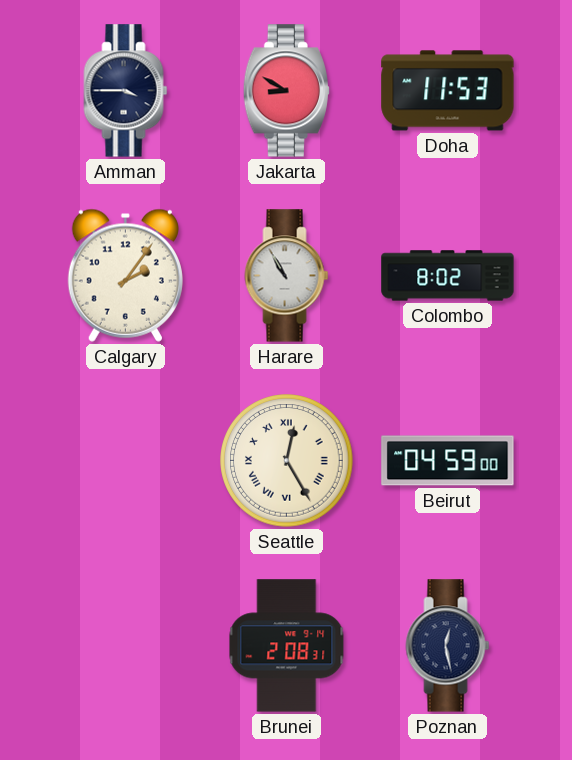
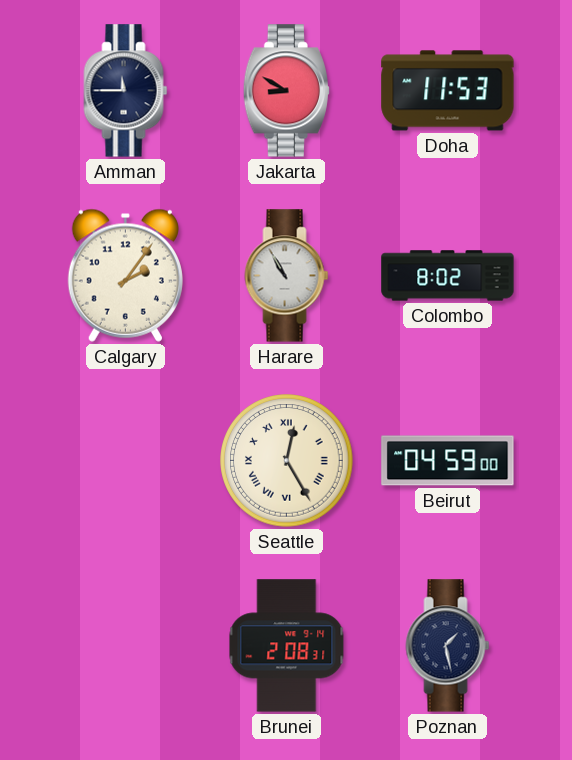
Amman: 3:45 -> 11:45
Poznan: 12:28 -> 1:28
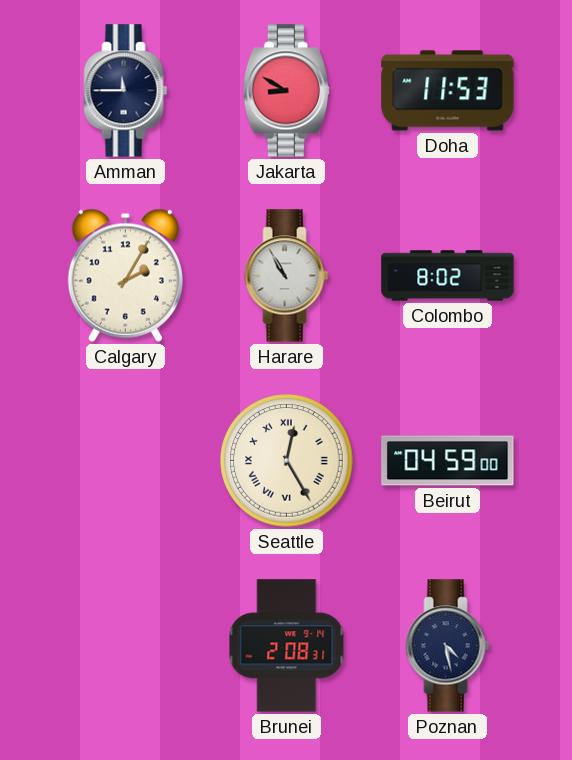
Calgary: 2:06 -> 2:05
Poznan: 1:28 -> 4:28
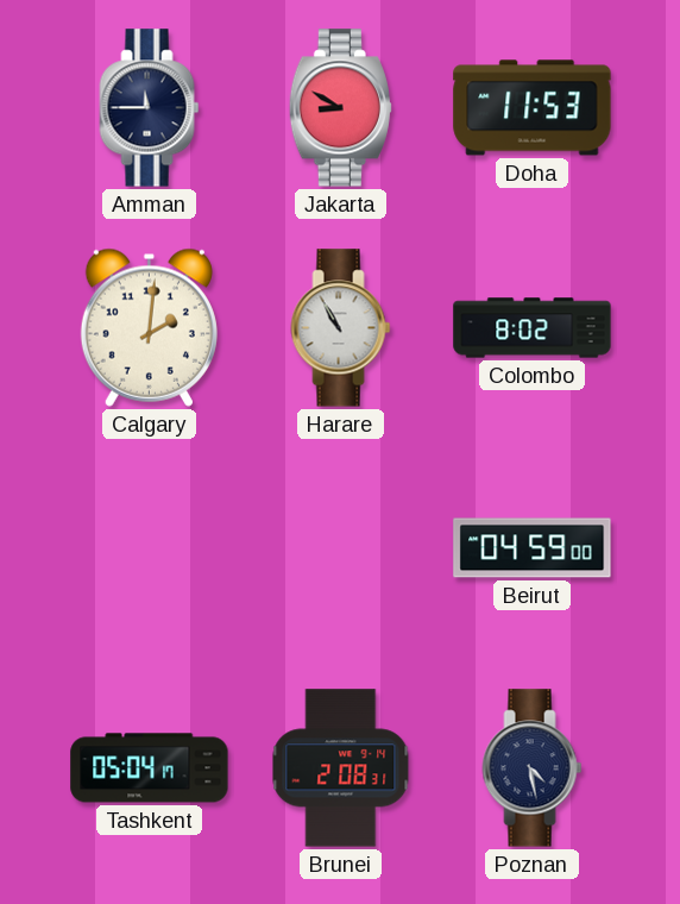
Calgary: 2:05 -> 2:01
Seattle: 12:25 -> none
Tashkent: none -> 05:04
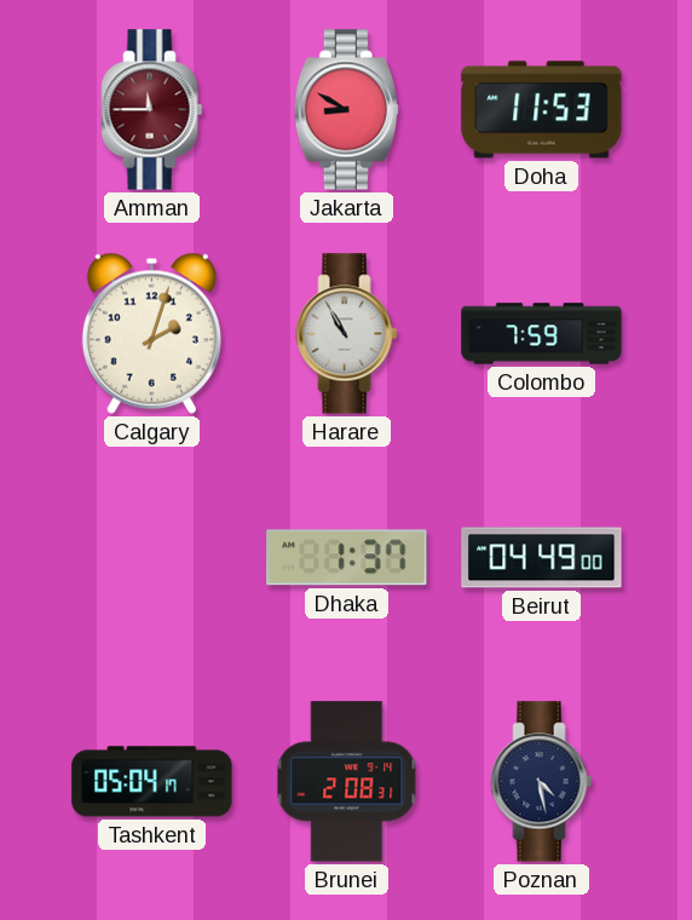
Amman dial: navy -> burgundy
Calgary: 2:01 -> 2:03
Colombo: 8:02 -> 7:59
Dhaka: none -> 1:37
Beirut: 04:59 -> 04:49
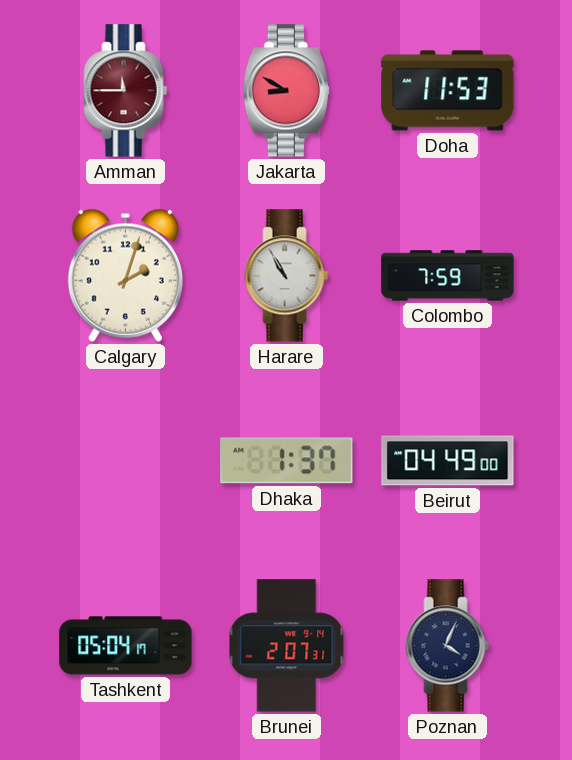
Brunei: 2:08 -> 2:07
Poznan: 4:28 -> 4:04
